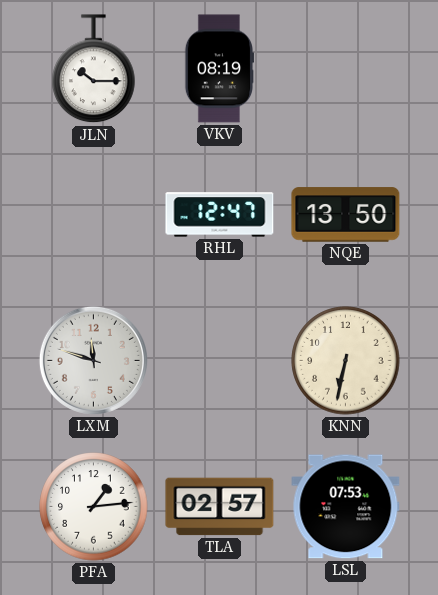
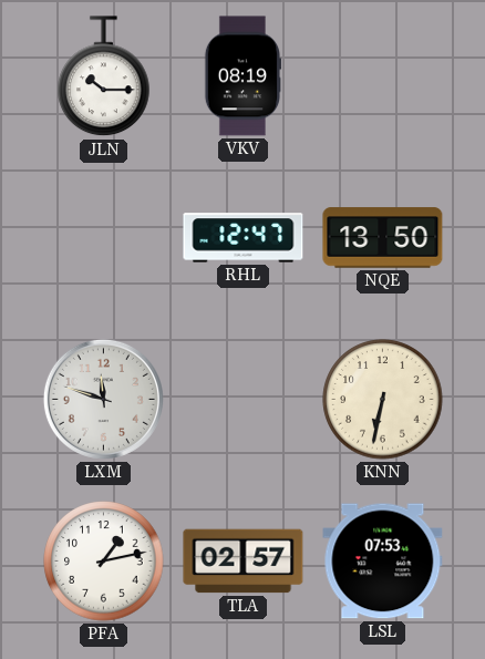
PFA: 1:14 -> 1:13
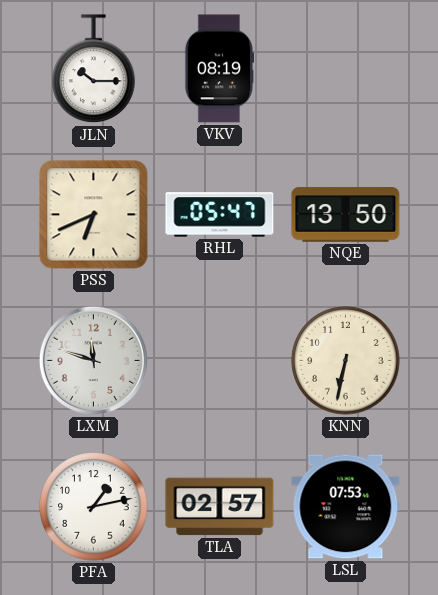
PSS: none -> 6:41
RHL: 12:47 -> 05:47
